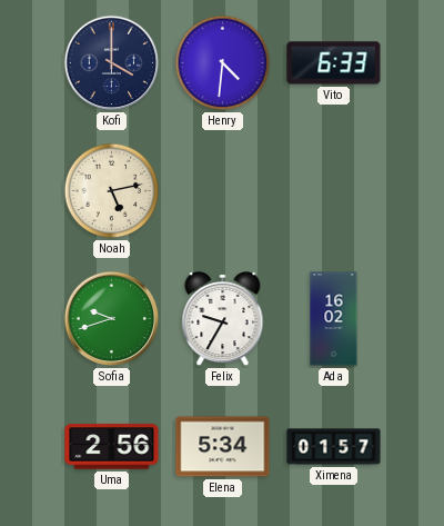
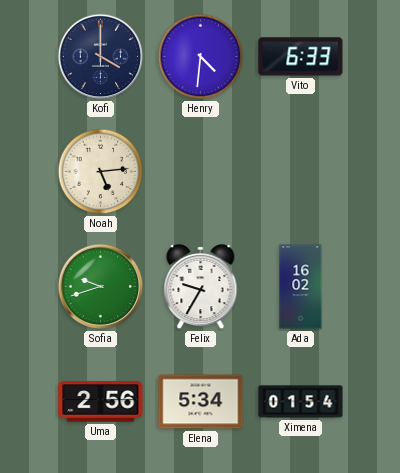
Noah: 5:13 -> 5:14
Ximena: 01:57 -> 01:54
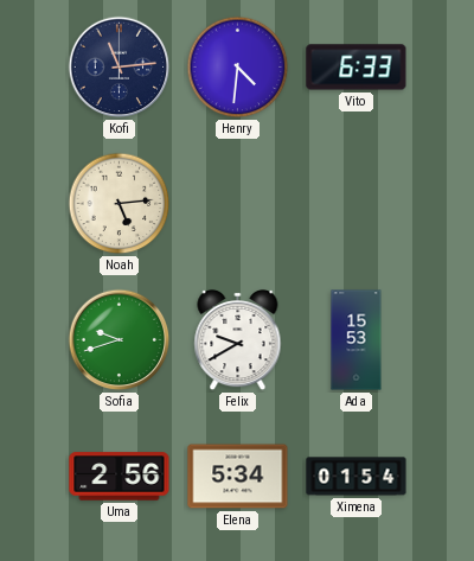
Kofi: 4:00 -> 11:14
Felix: 9:35 -> 9:40
Ada: 16:02 -> 15:53
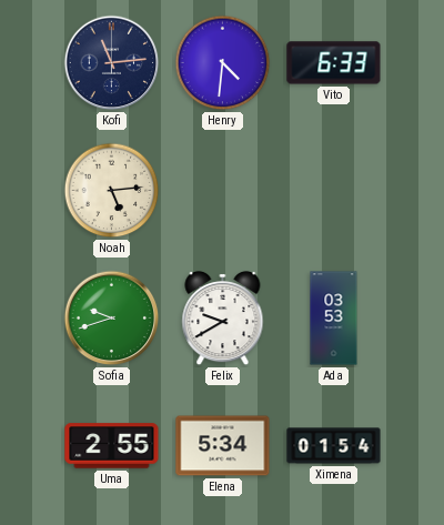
Ada: 15:53 -> 03:53
Uma: 2:56 -> 2:55
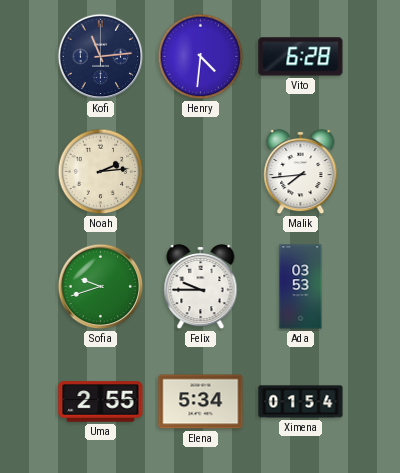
Vito: 6:33 -> 6:28
Noah: 5:14 -> 2:14
Malik: none -> 7:44
Felix: 9:40 -> 9:45
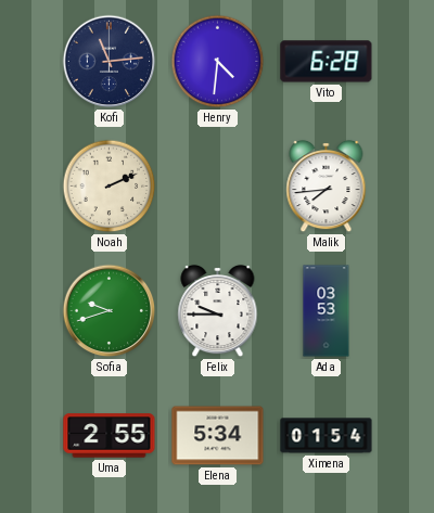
Noah: 2:14 -> 2:11
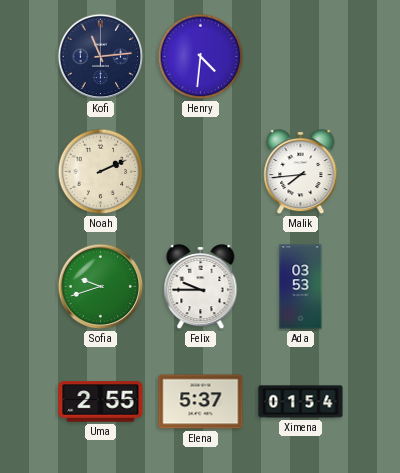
Vito: 6:28 -> none
Elena: 5:34 -> 5:37
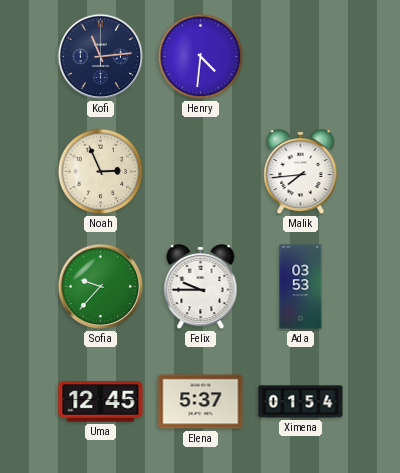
Noah: 2:11 -> 2:56
Sofia: 9:42 -> 9:37
Uma: 2:55 -> 12:45
